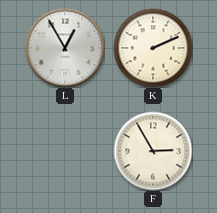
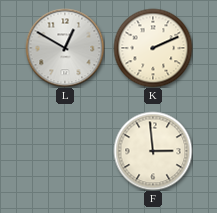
L: 12:55 -> 12:50
F: 2:55 -> 2:59
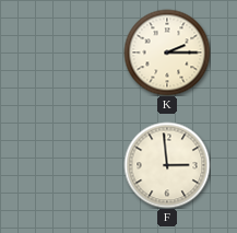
L: 12:50 -> none
K: 2:11 -> 2:15
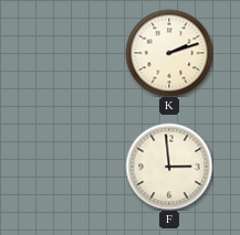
K: 2:15 -> 2:12
